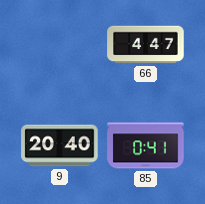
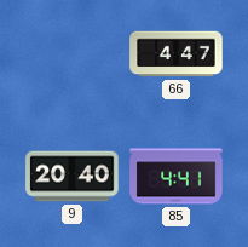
85: 0:41 -> 4:41
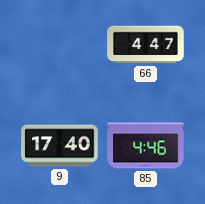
9: 20:40 -> 17:40
85: 4:41 -> 4:46
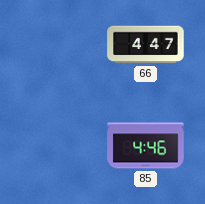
9: 17:40 -> none
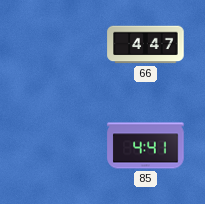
85: 4:46 -> 4:41
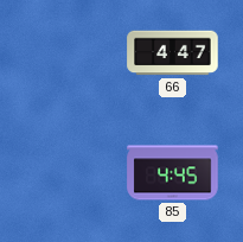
85: 4:41 -> 4:45
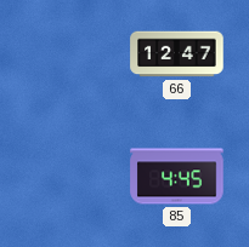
66: 4:47 -> 12:47
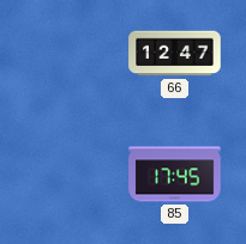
85: 4:45 -> 17:45
